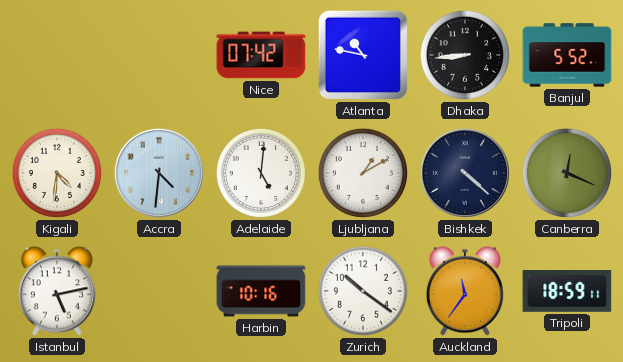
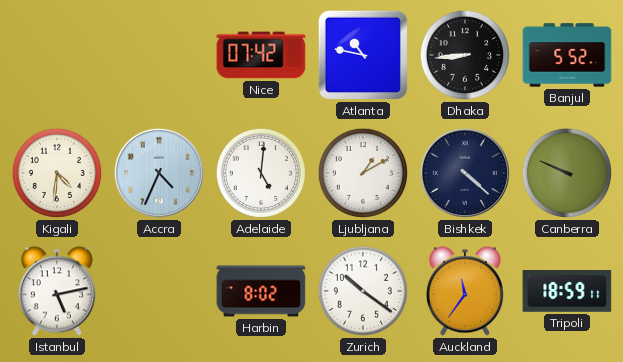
Accra: 4:31 -> 4:34
Canberra: 12:19 -> 9:49
Harbin: 10:16 -> 8:02
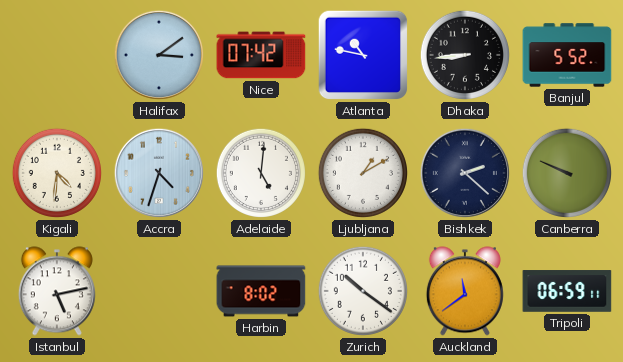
Halifax: none -> 3:09
Accra: 4:34 -> 4:33
Bishkek: 4:22 -> 2:22
Auckland: 11:36 -> 11:39
Tripoli: 18:59 -> 06:59
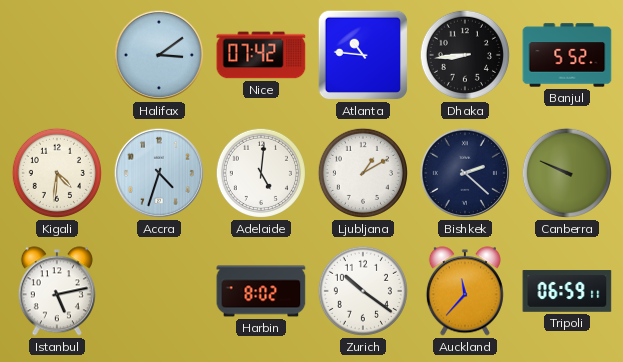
Atlanta: 10:47 -> 10:46
Auckland: 11:39 -> 11:37
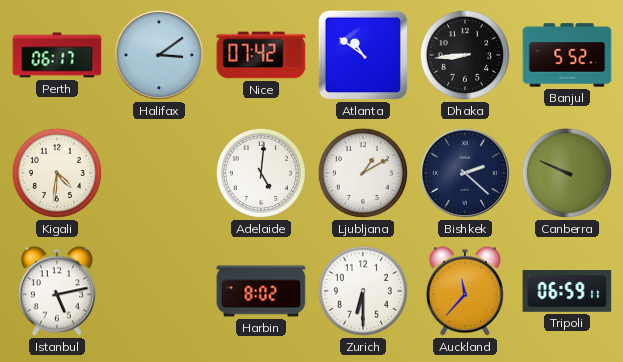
Perth: none -> 06:17
Atlanta: 10:46 -> 10:51
Accra: 4:33 -> none
Zurich: 10:21 -> 6:30
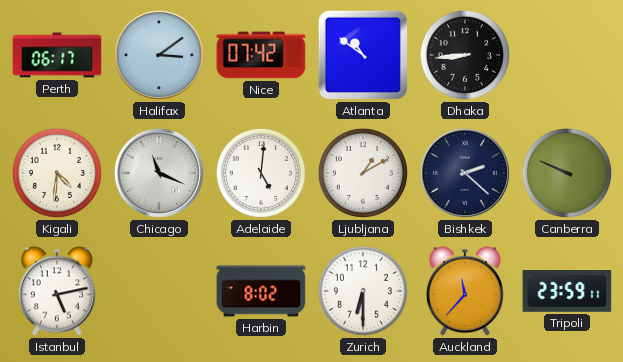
Banjul: 5:52 -> none
Chicago: none -> 11:19
Tripoli: 06:59 -> 23:59
